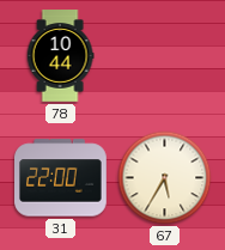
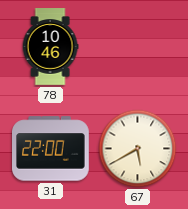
78: 10:44 -> 10:46
67: 5:35 -> 5:40
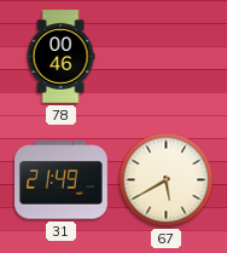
78: 10:46 -> 00:46
31: 22:00 -> 21:49
